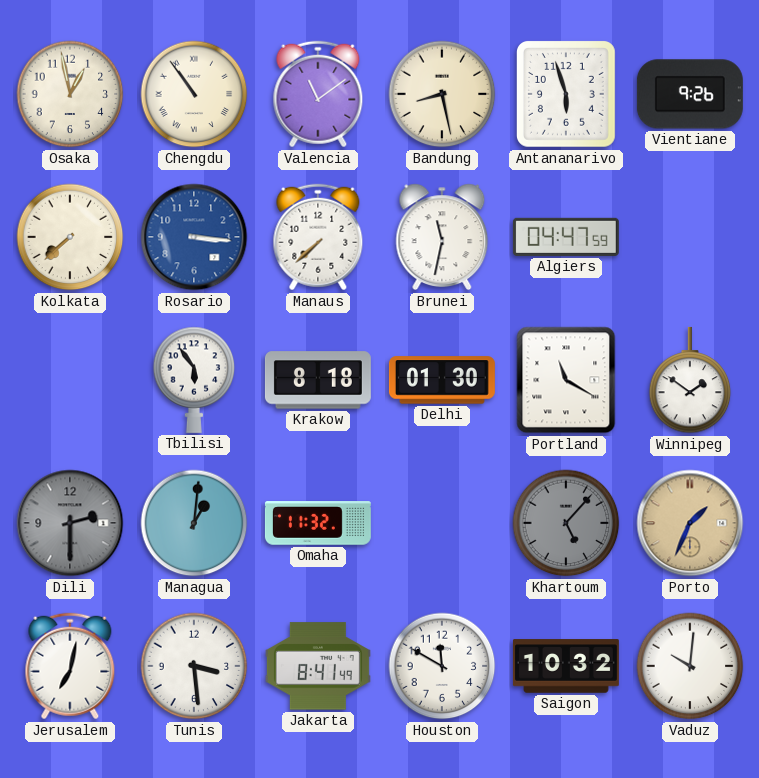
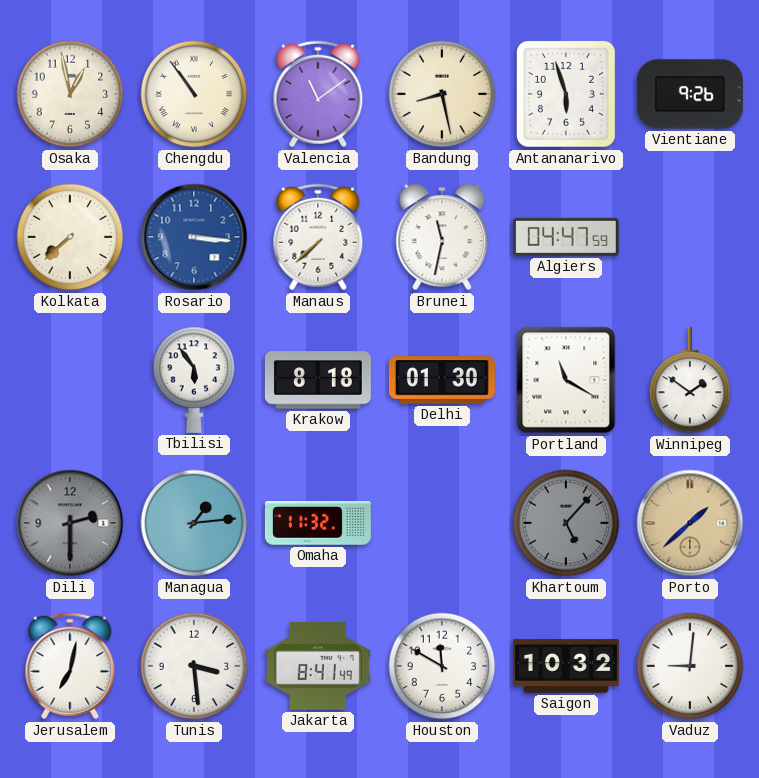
Managua: 1:01 -> 1:14
Porto: 1:34 -> 1:38
Vaduz: 10:01 -> 9:01
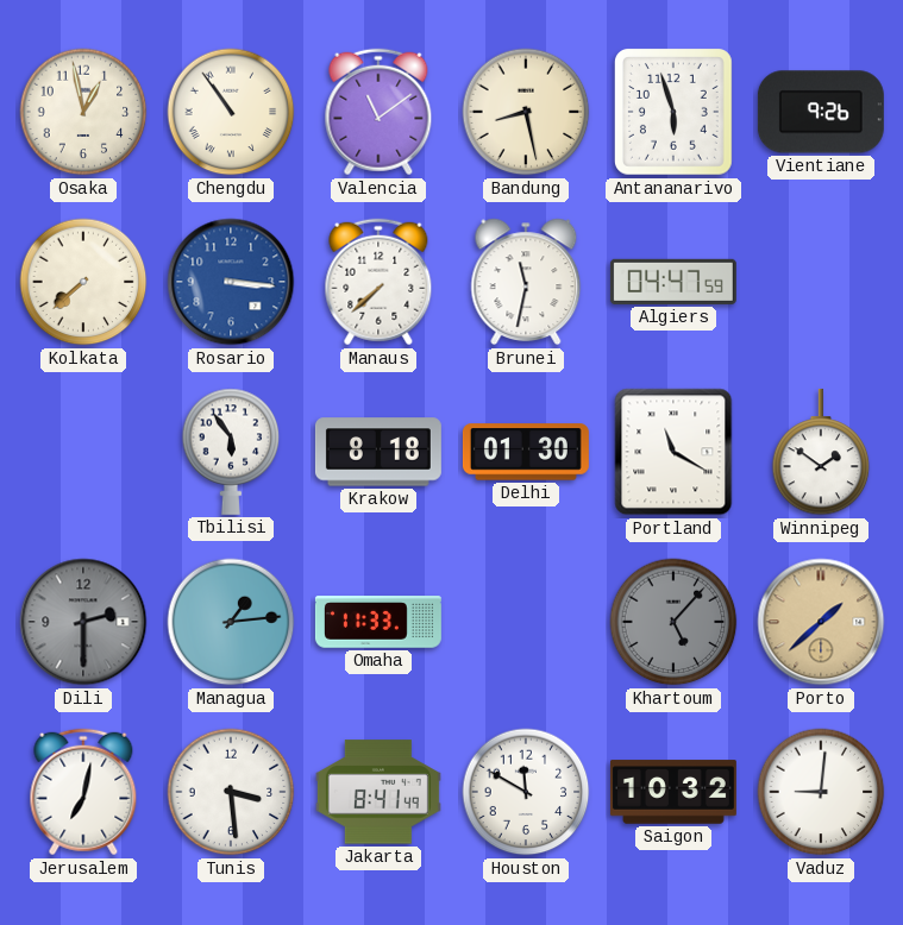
Omaha: 11:32 -> 11:33
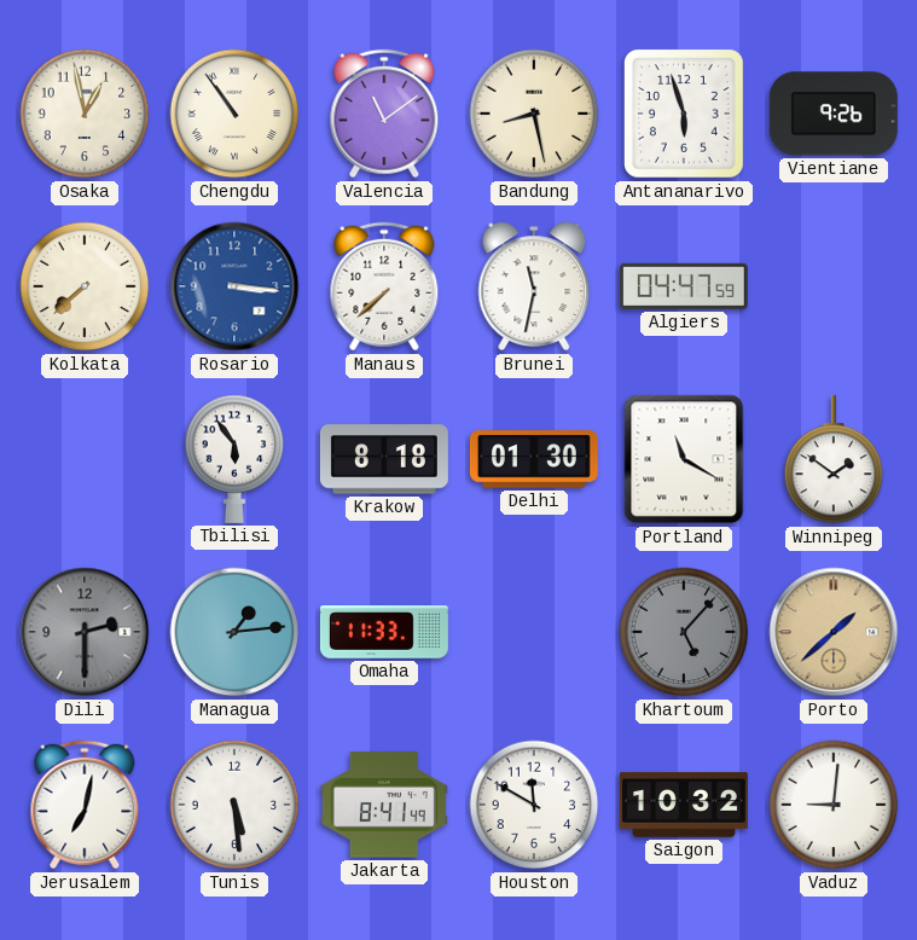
Tunis: 3:29 -> 5:29
